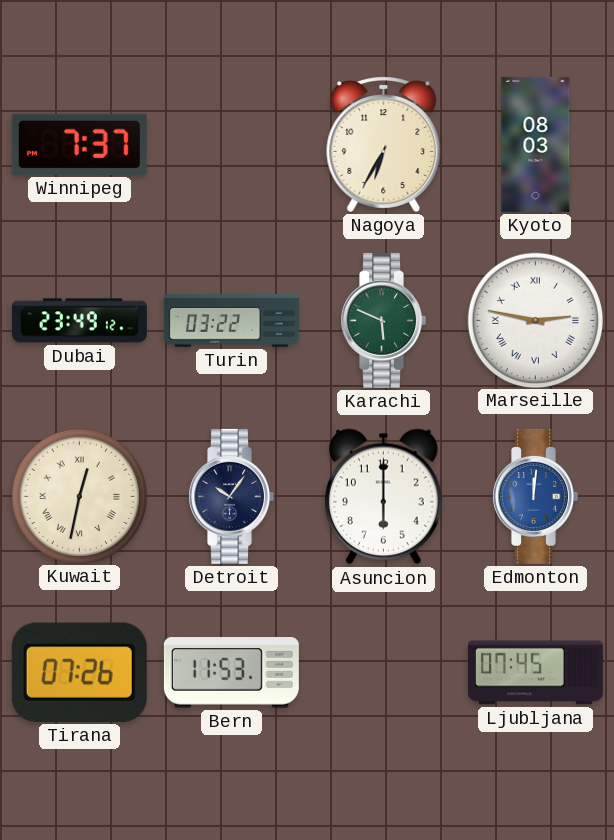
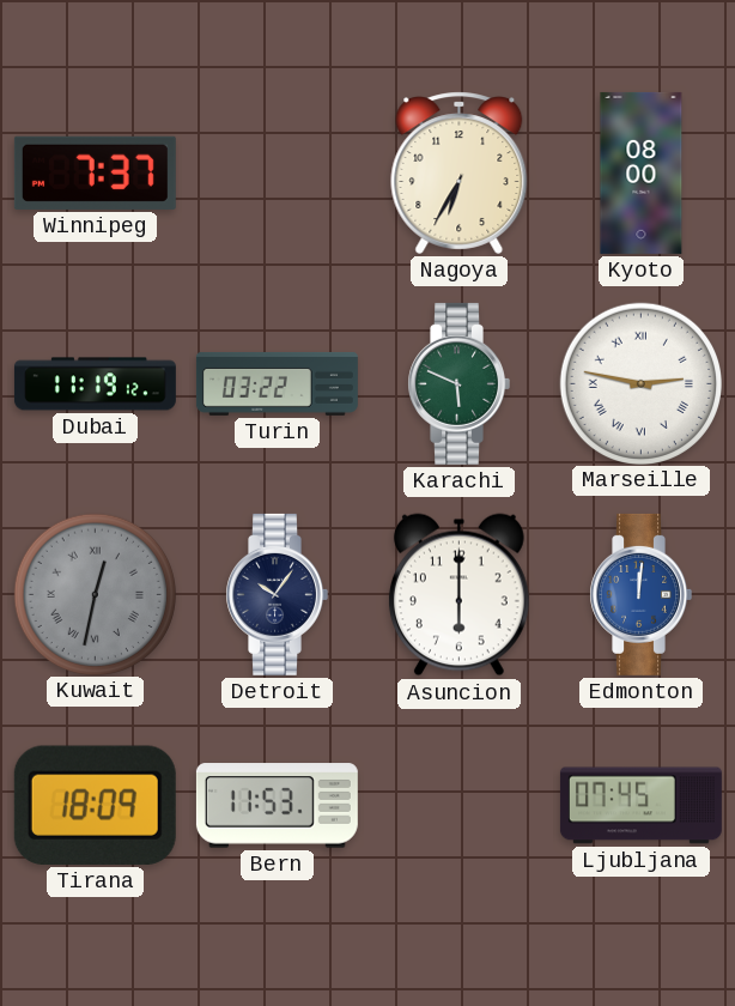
Kyoto: 08:03 -> 08:00
Dubai: 23:49 -> 11:19
Kuwait dial: cream -> grey
Tirana: 07:26 -> 18:09
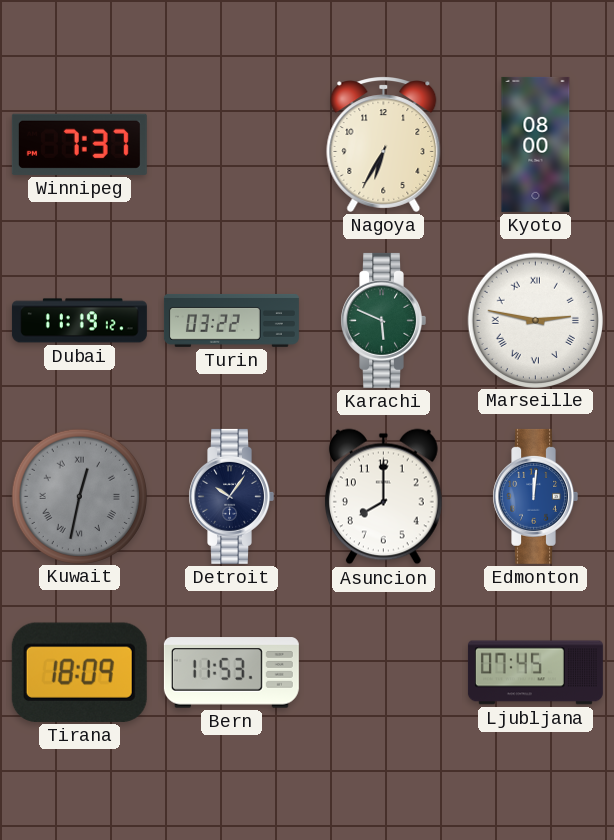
Asuncion: 6:00 -> 8:00
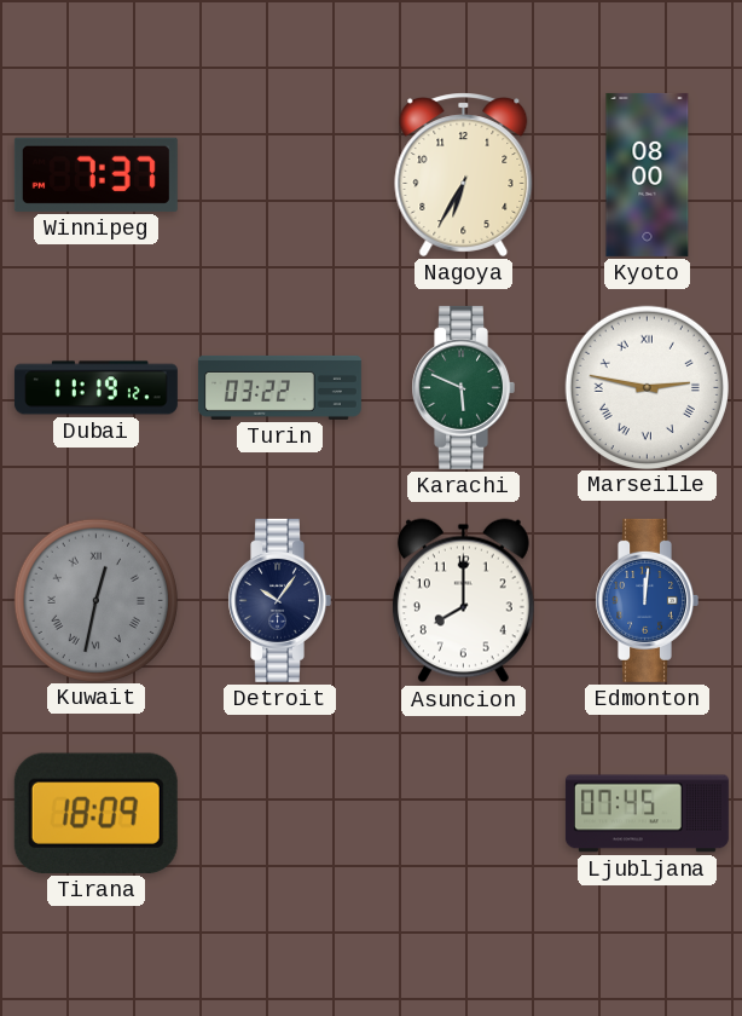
Bern: 11:53 -> none
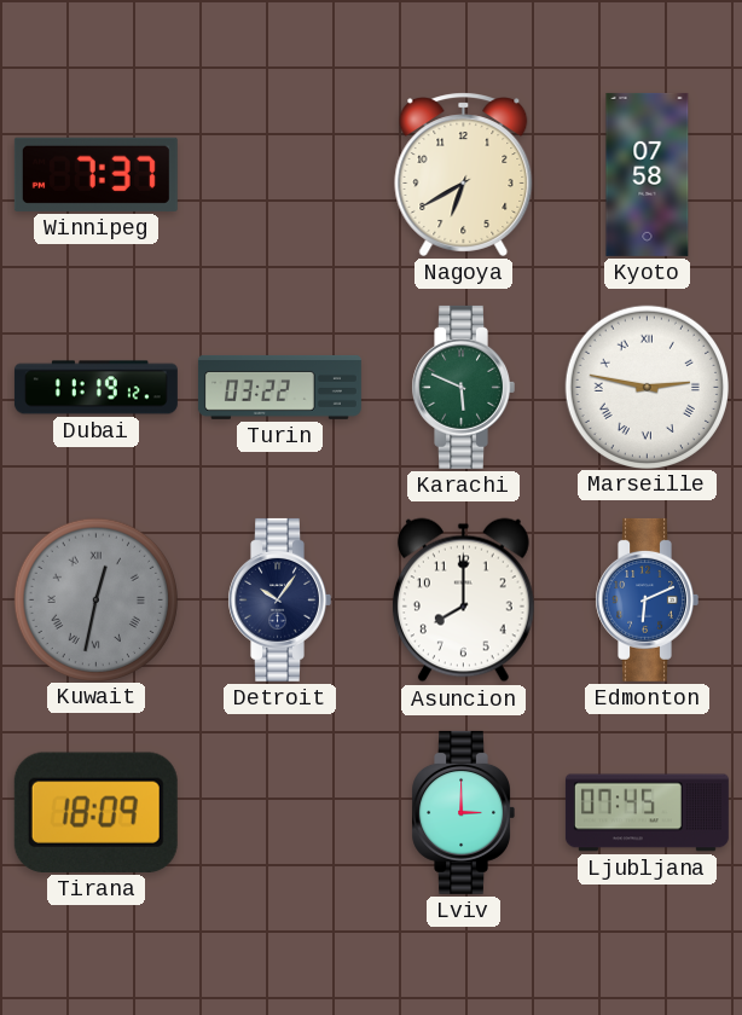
Nagoya: 6:35 -> 6:40
Kyoto: 08:00 -> 07:58
Edmonton: 12:01 -> 6:11
Lviv: none -> 3:00
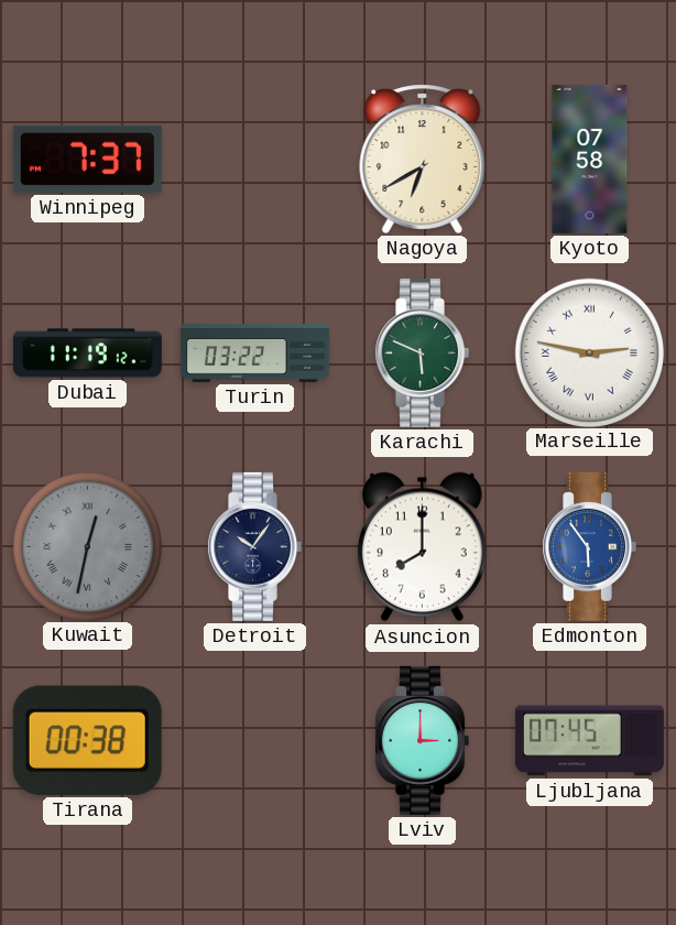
Edmonton: 6:11 -> 5:54
Tirana: 18:09 -> 00:38
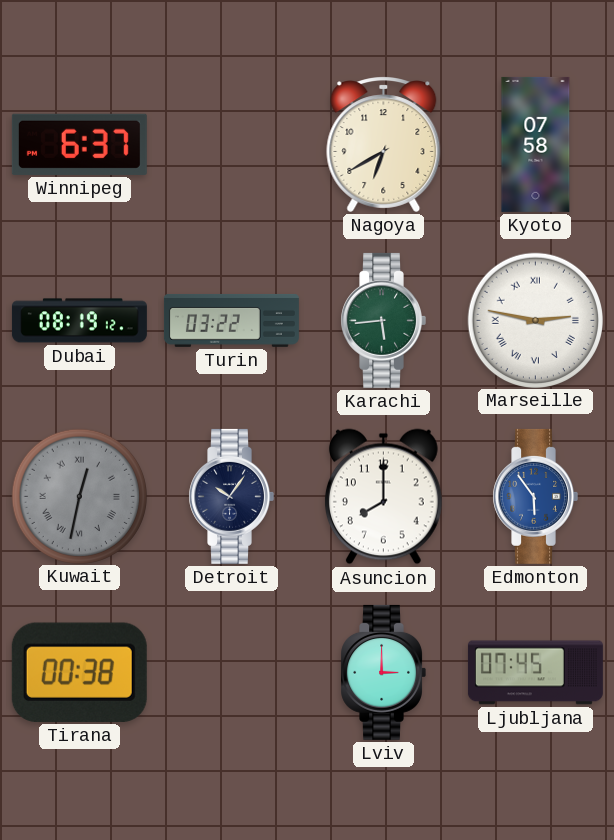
Winnipeg: 7:37 -> 6:37
Dubai: 11:19 -> 08:19
Karachi: 5:49 -> 5:44
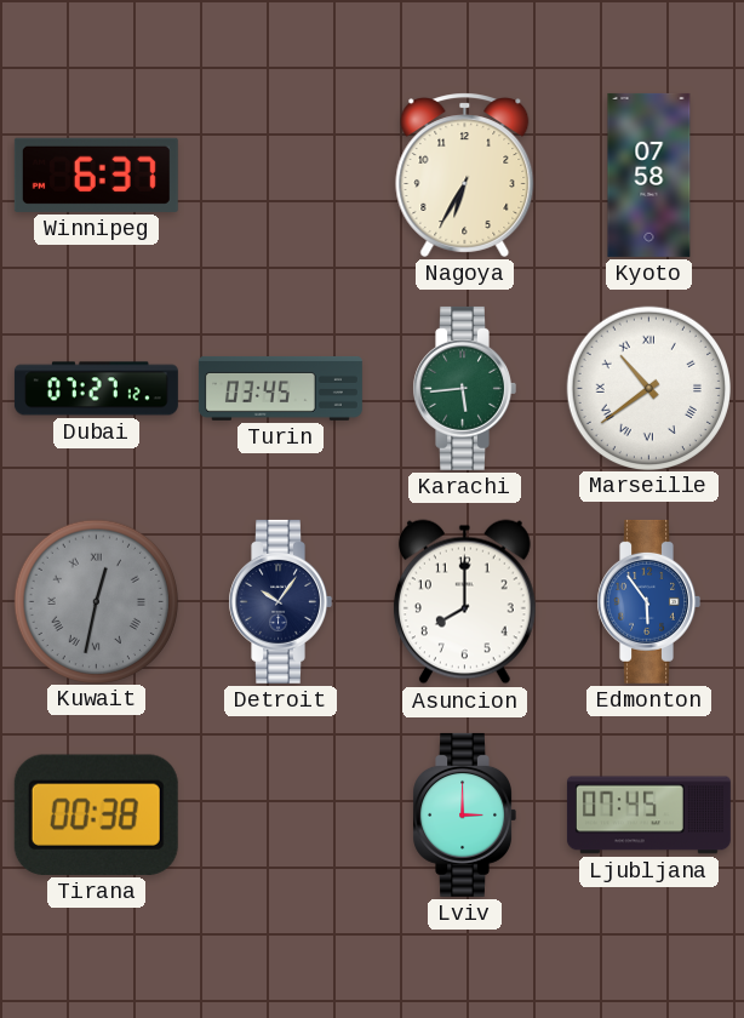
Nagoya: 6:40 -> 6:35
Dubai: 08:19 -> 07:27
Turin: 03:22 -> 03:45
Marseille: 2:47 -> 10:39
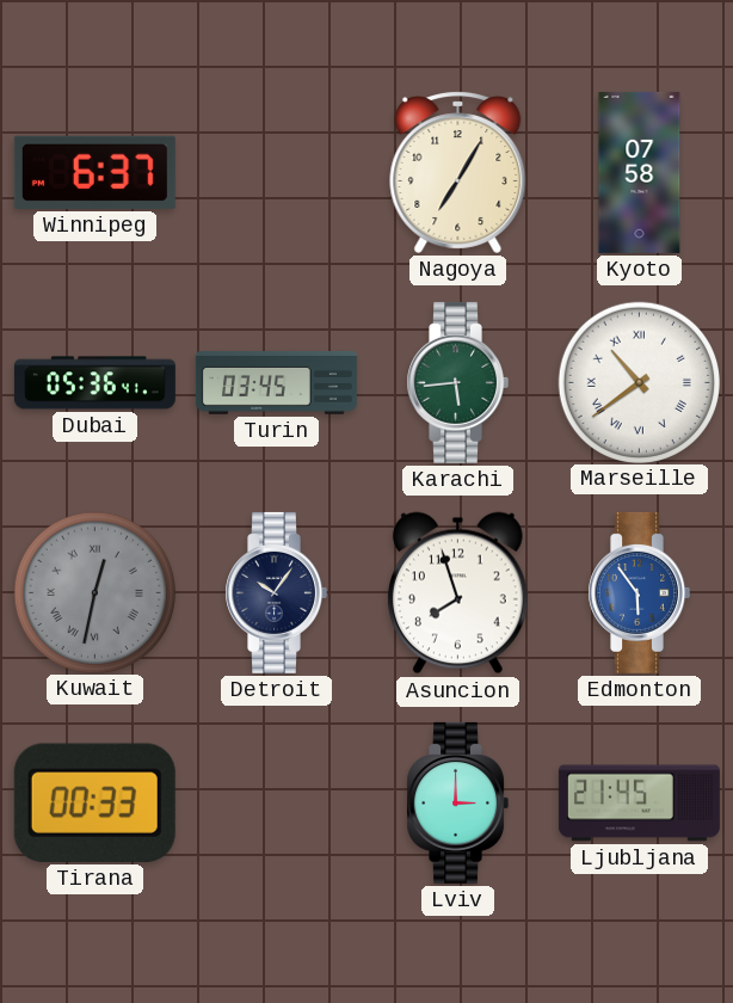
Nagoya: 6:35 -> 7:05
Dubai: 07:27 -> 05:36
Asuncion: 8:00 -> 7:57
Tirana: 00:38 -> 00:33
Ljubljana: 07:45 -> 21:45
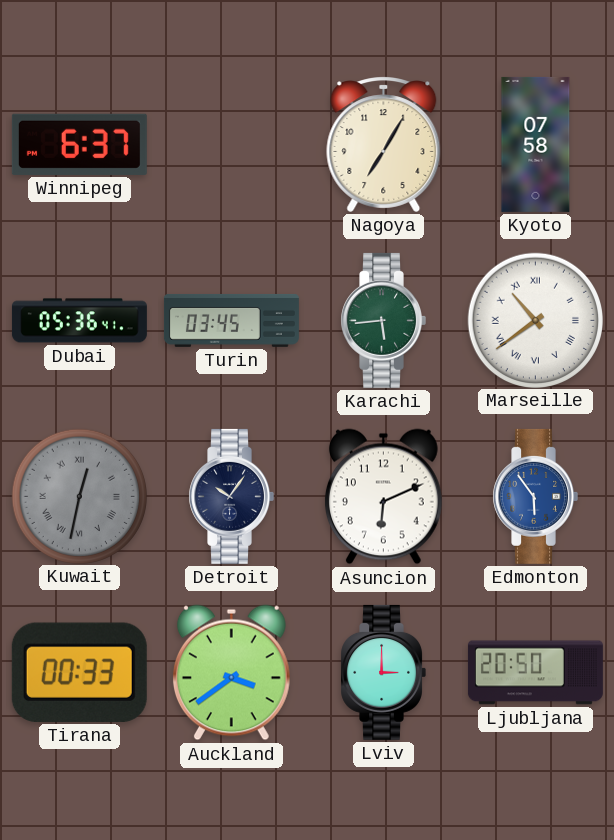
Asuncion: 7:57 -> 6:11
Auckland: none -> 3:39
Ljubljana: 21:45 -> 20:50
